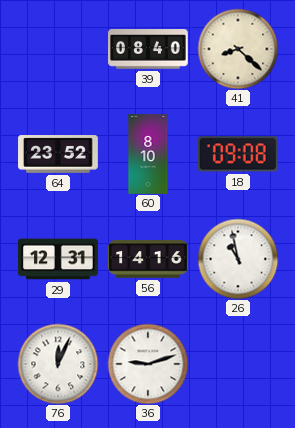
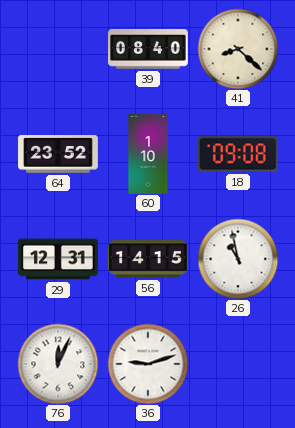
60: 8:10 -> 1:10
56: 14:16 -> 14:15
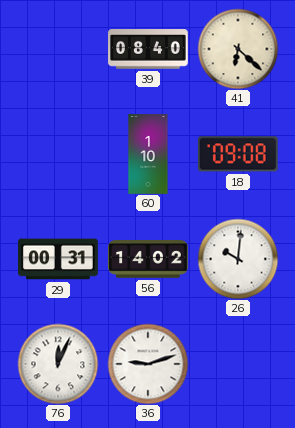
41: 8:22 -> 6:22
64: 23:52 -> none
29: 12:31 -> 00:31
56: 14:15 -> 14:02
26: 10:58 -> 10:01
